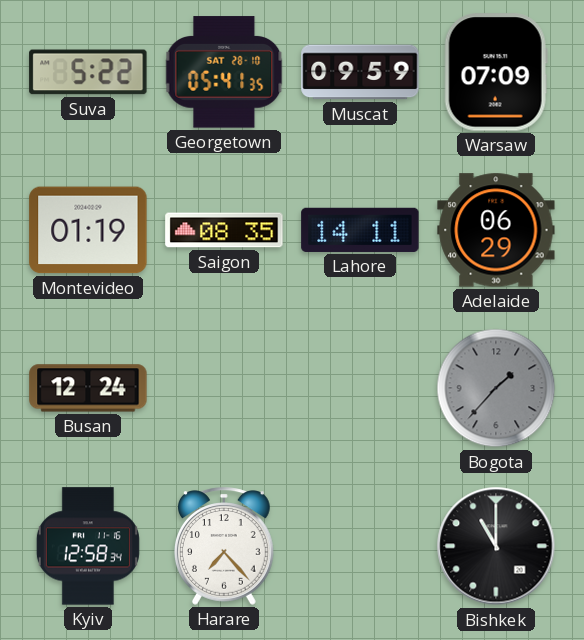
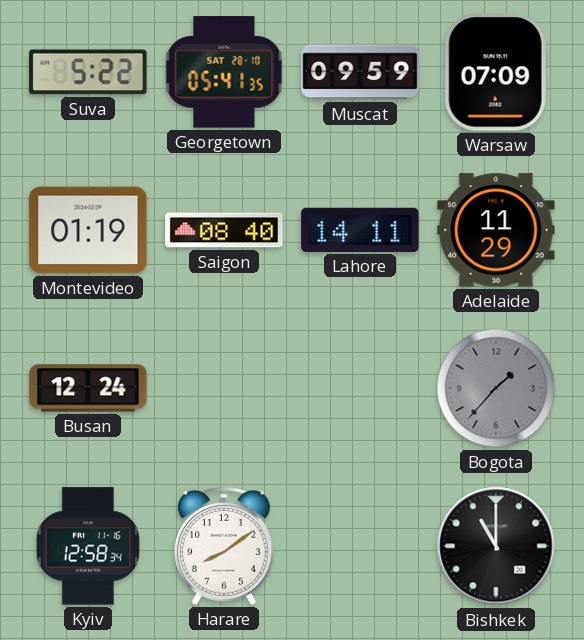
Saigon: 08:35 -> 08:40
Adelaide: 06:29 -> 11:29
Harare: 7:23 -> 8:09
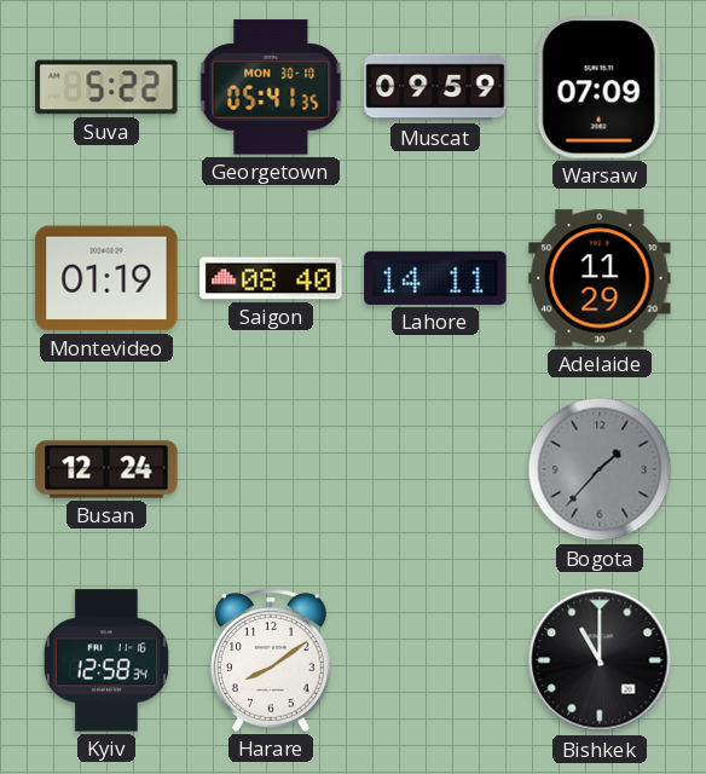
Georgetown date: SAT 28-10 -> MON 30-10
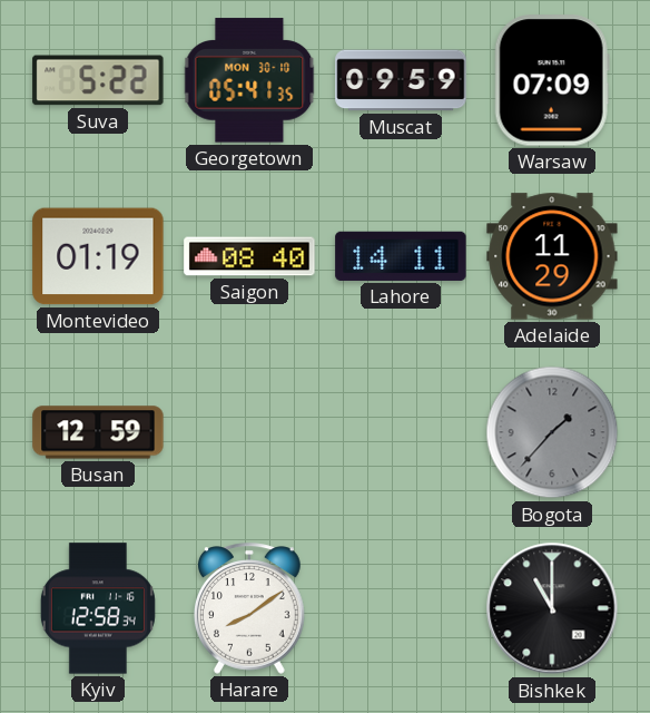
Busan: 12:24 -> 12:59
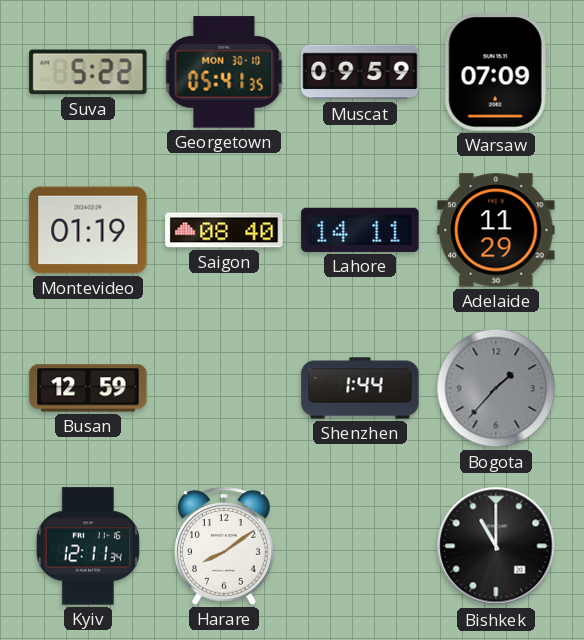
Shenzhen: none -> 1:44
Kyiv: 12:58 -> 12:11
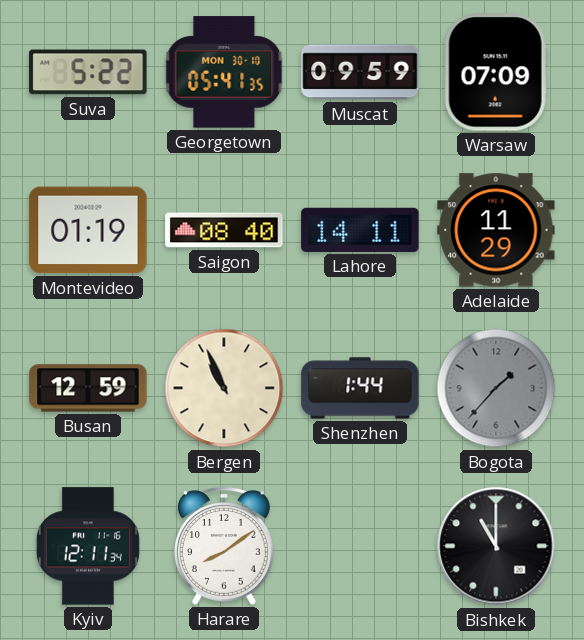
Bergen: none -> 10:56
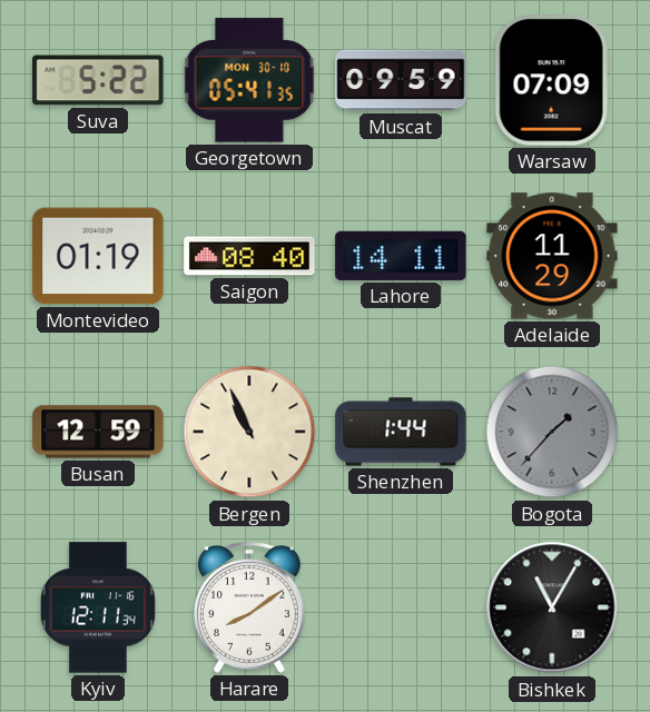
Bishkek: 11:00 -> 11:05
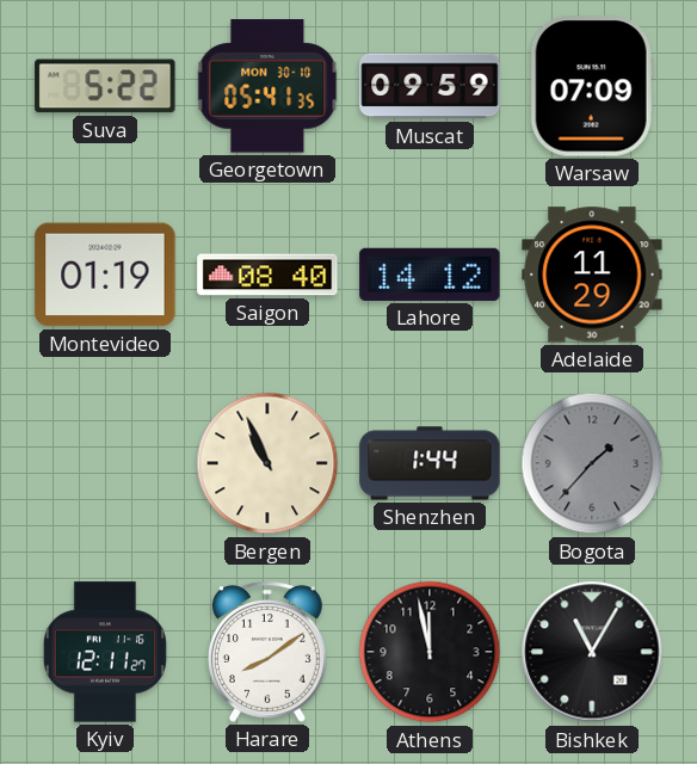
Lahore: 14:11 -> 14:12
Busan: 12:59 -> none
Kyiv: 12:11:34 -> 12:11:27
Athens: none -> 11:58
